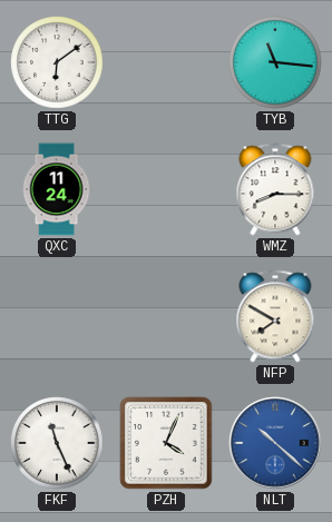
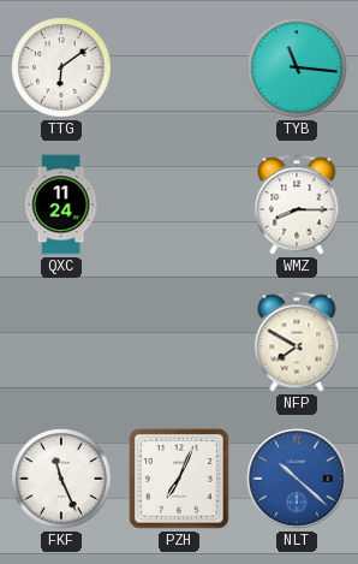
PZH: 4:04 -> 7:04
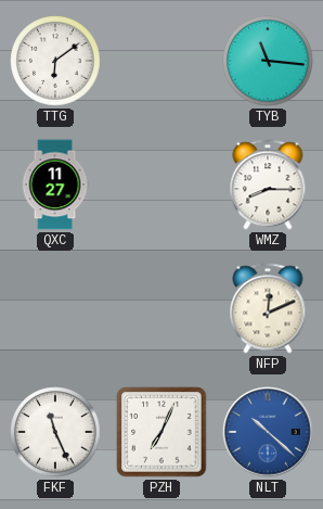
QXC: 11:24 -> 11:27
NFP: 7:50 -> 12:11
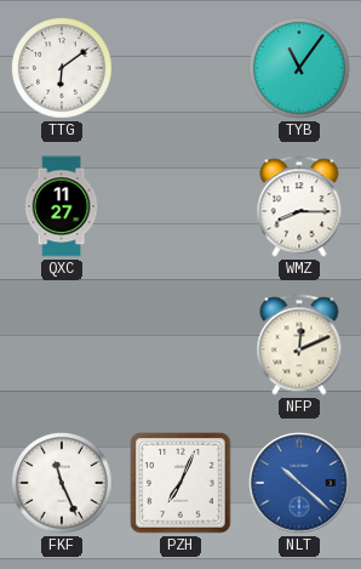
TYB: 11:16 -> 11:06
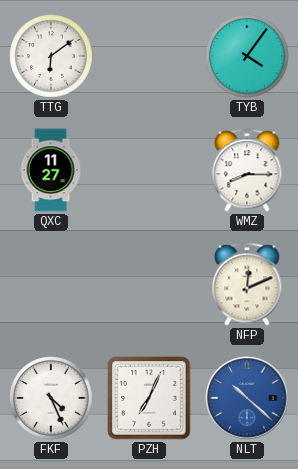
TYB: 11:06 -> 4:06
FKF: 11:26 -> 4:26
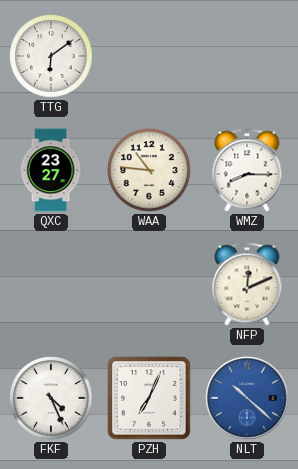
TYB: 4:06 -> none
QXC: 11:27 -> 23:27
WAA: none -> 10:46
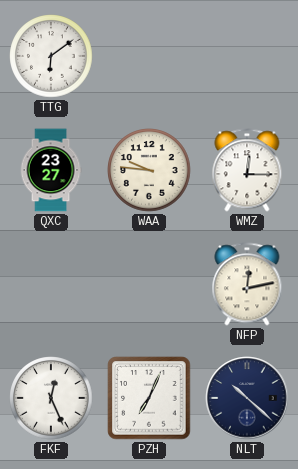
WAA: 10:46 -> 9:46
WMZ: 8:15 -> 12:15
NFP: 12:11 -> 12:13
FKF: 4:26 -> 12:26
NLT dial: blue -> navy
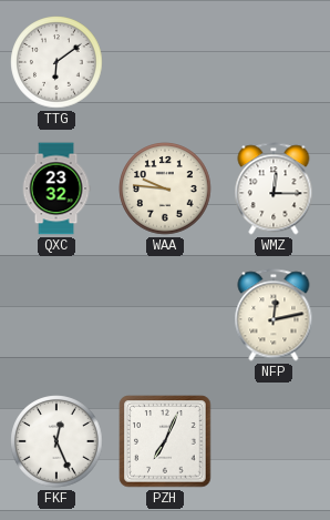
QXC: 23:27 -> 23:32
NLT: 10:22 -> none
